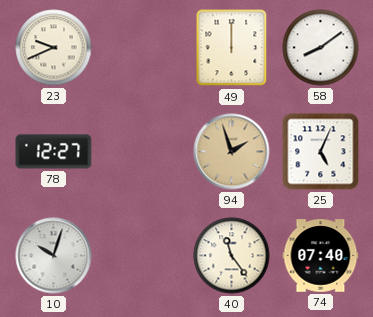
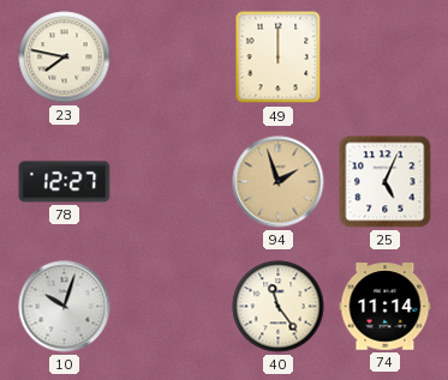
23: 9:41 -> 7:47
58: 8:09 -> none
74: 07:40 -> 11:14
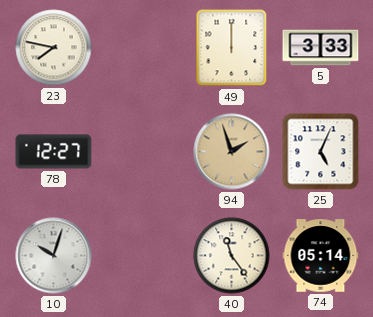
5: none -> 3:33
74: 11:14 -> 05:14
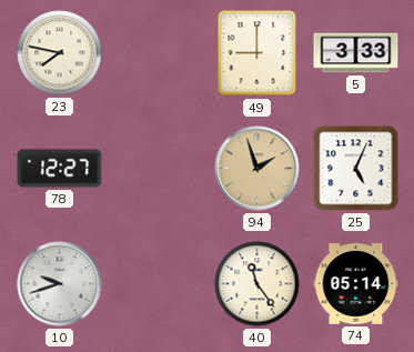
49: 12:00 -> 9:00
10: 10:03 -> 9:42
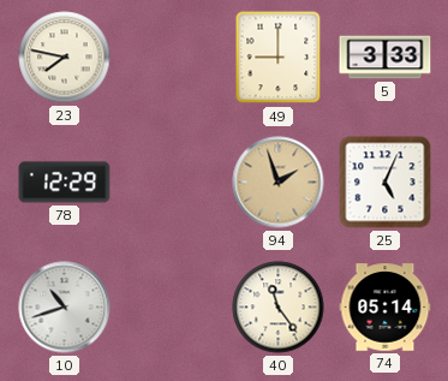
78: 12:27 -> 12:29
10: 9:42 -> 10:42
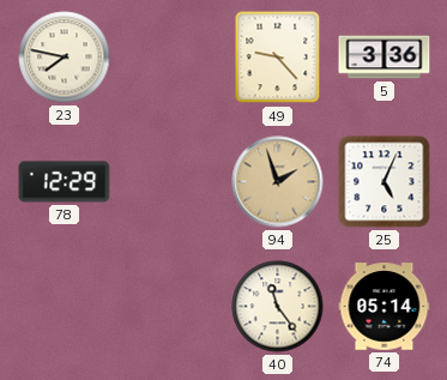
49: 9:00 -> 9:23
5: 3:33 -> 3:36
10: 10:42 -> none
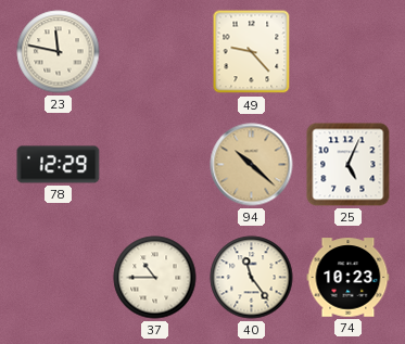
23: 7:47 -> 11:47
5: 3:36 -> none
94: 1:57 -> 10:22
37: none -> 10:45
74: 05:14 -> 10:23
